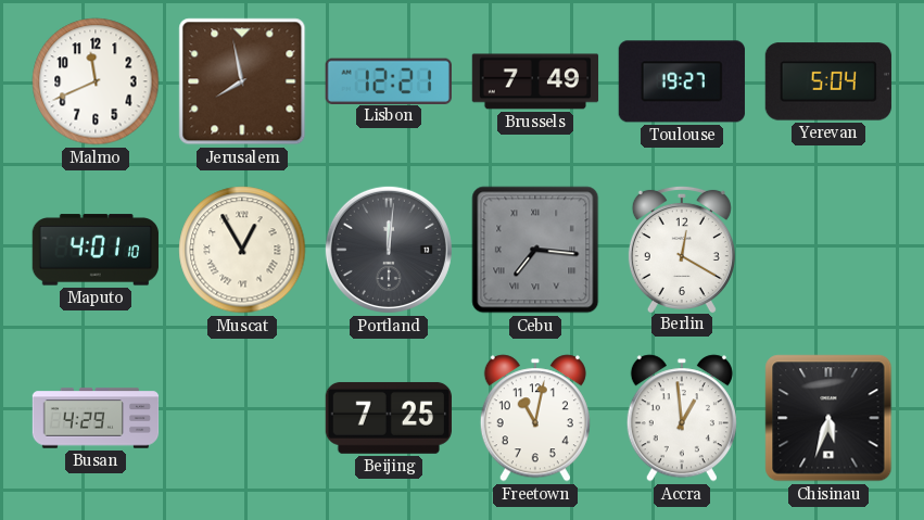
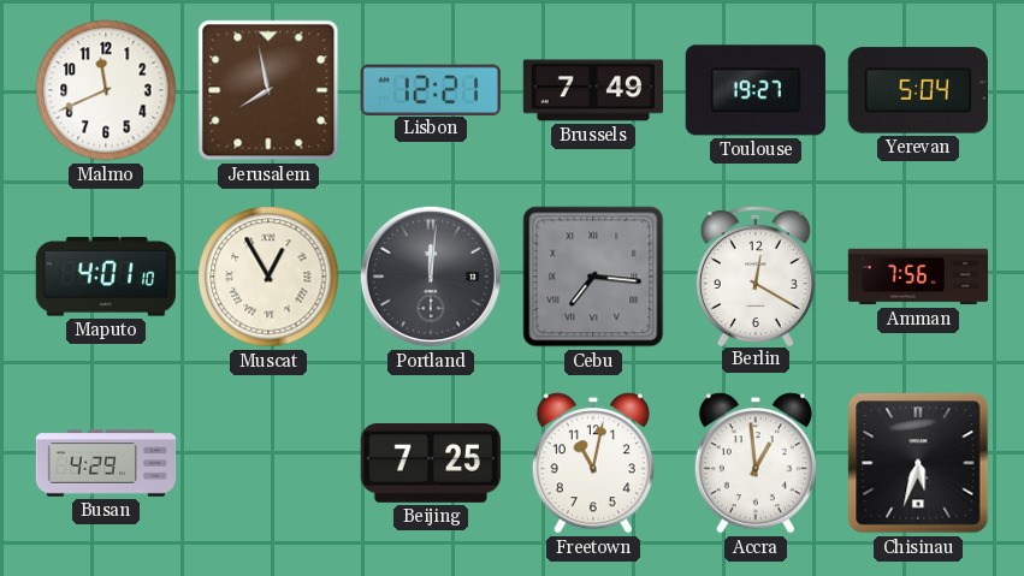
Amman: none -> 7:56
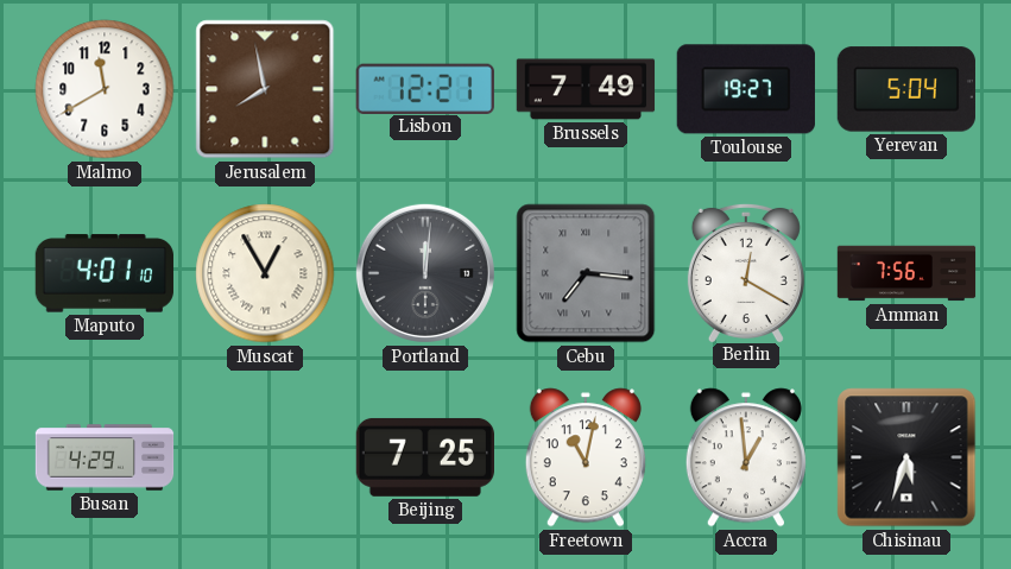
Malmo: 11:41 -> 11:40
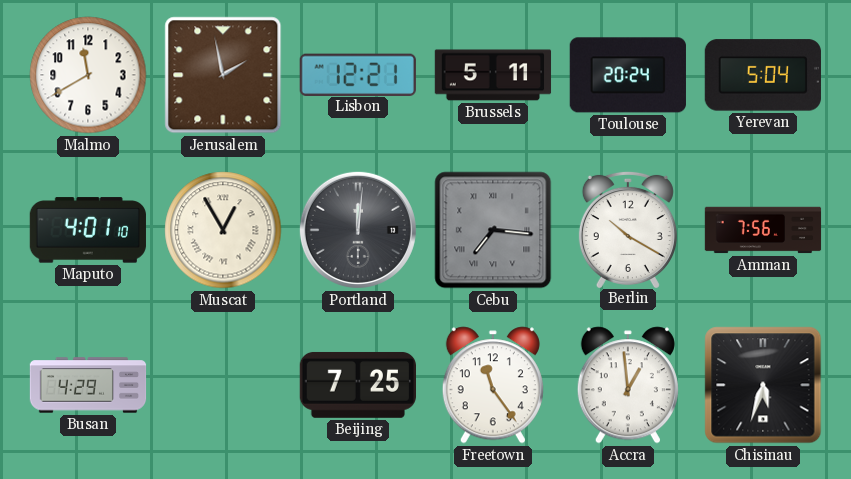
Jerusalem: 7:58 -> 1:58
Brussels: 7:49 -> 5:11
Toulouse: 19:27 -> 20:24
Berlin: 12:20 -> 10:20
Freetown: 11:02 -> 11:24
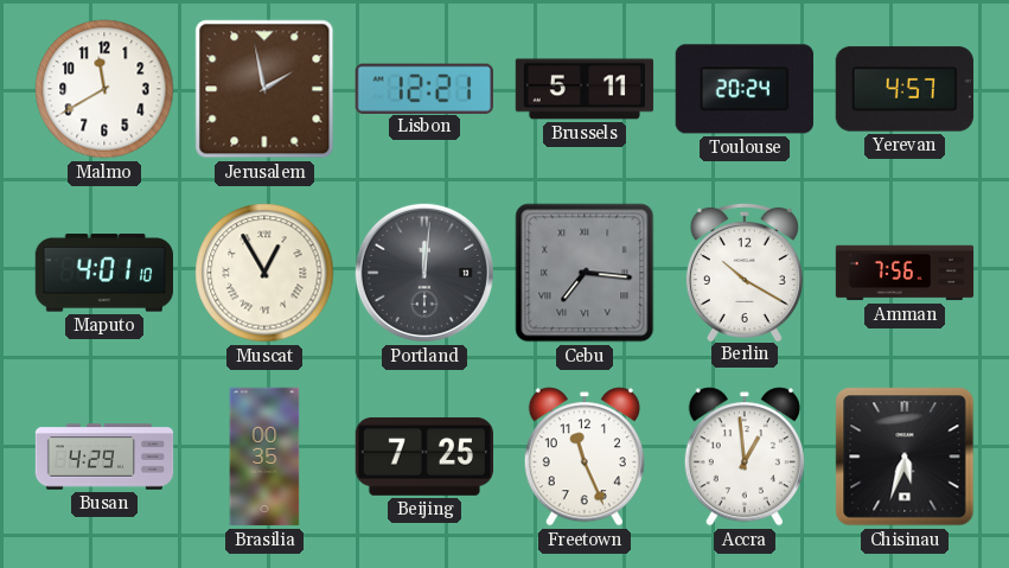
Yerevan: 5:04 -> 4:57
Brasilia: none -> 00:35
Freetown: 11:24 -> 11:26
